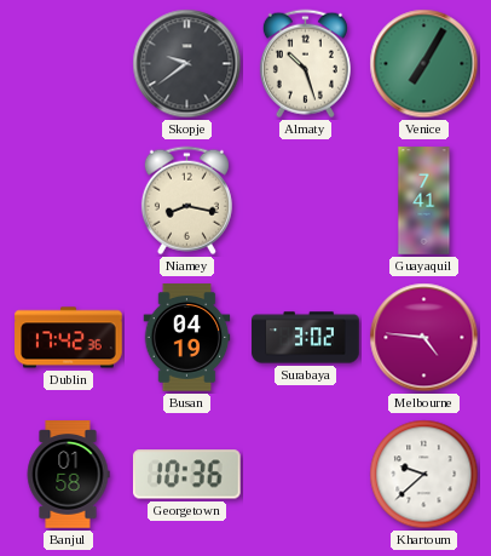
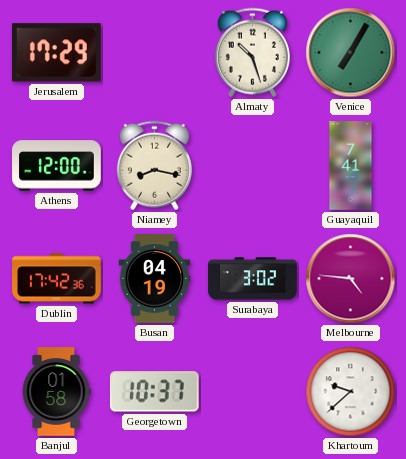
Jerusalem: none -> 17:29
Skopje: 9:39 -> none
Athens: none -> 12:00
Georgetown: 10:36 -> 10:37
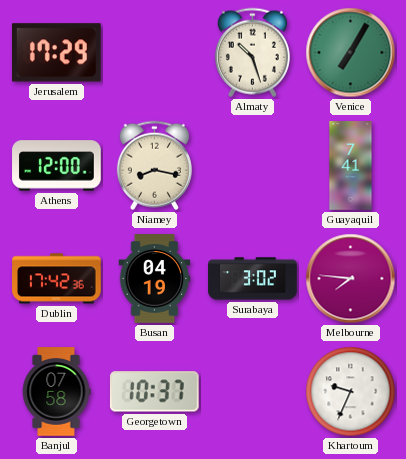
Melbourne: 4:46 -> 7:46
Banjul: 01:58 -> 07:58
Khartoum: 9:38 -> 9:34
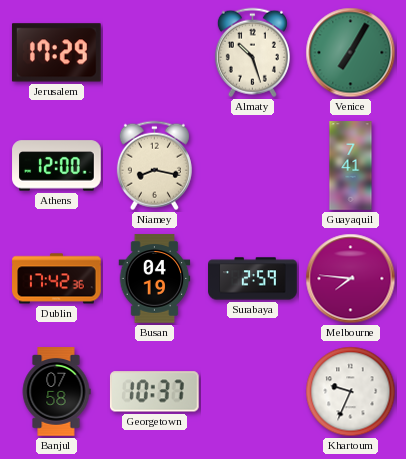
Surabaya: 3:02 -> 2:59
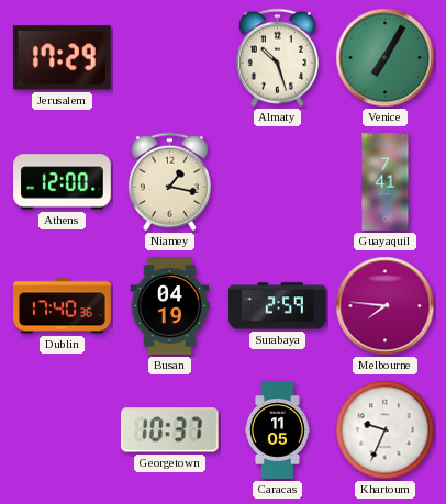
Niamey: 8:17 -> 1:17
Dublin: 17:42 -> 17:40
Banjul: 07:58 -> none
Caracas: none -> 11:05
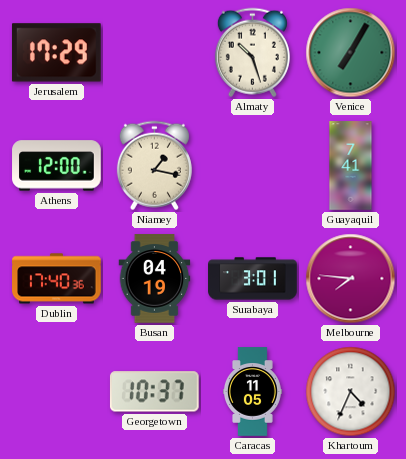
Surabaya: 2:59 -> 3:01
Khartoum: 9:34 -> 4:34
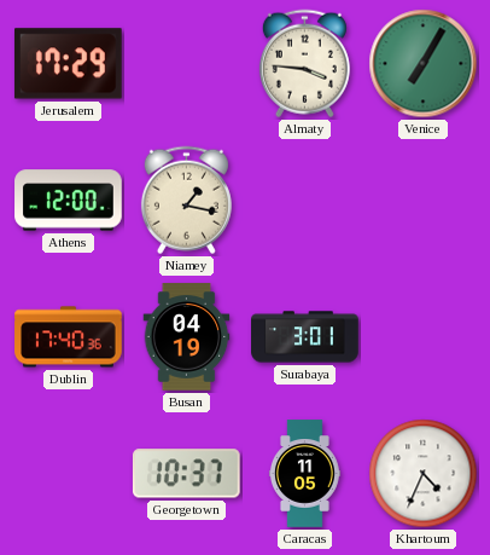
Almaty: 10:27 -> 3:46
Guayaquil: 7:41 -> none
Melbourne: 7:46 -> none
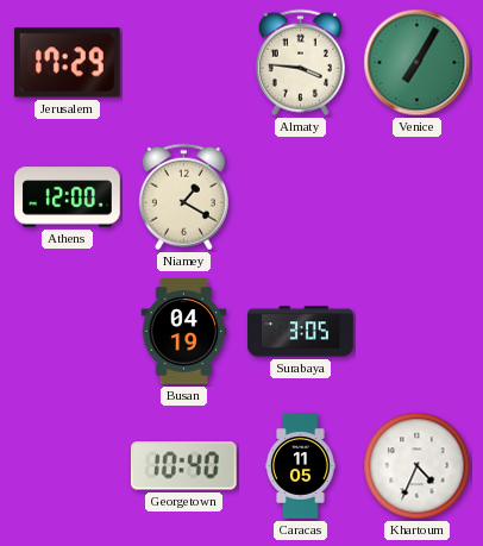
Niamey: 1:17 -> 1:20
Dublin: 17:40 -> none
Surabaya: 3:01 -> 3:05
Georgetown: 10:37 -> 10:40
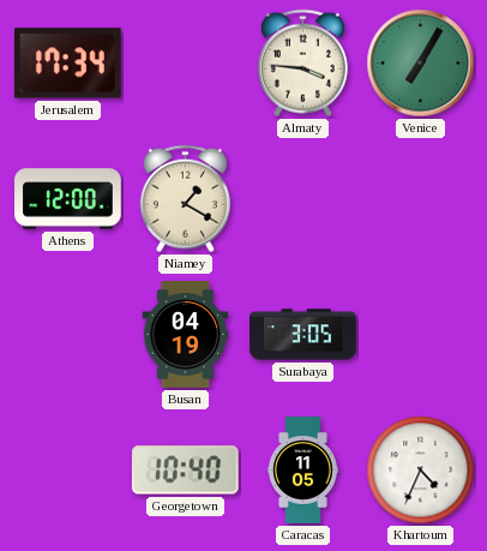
Jerusalem: 17:29 -> 17:34
